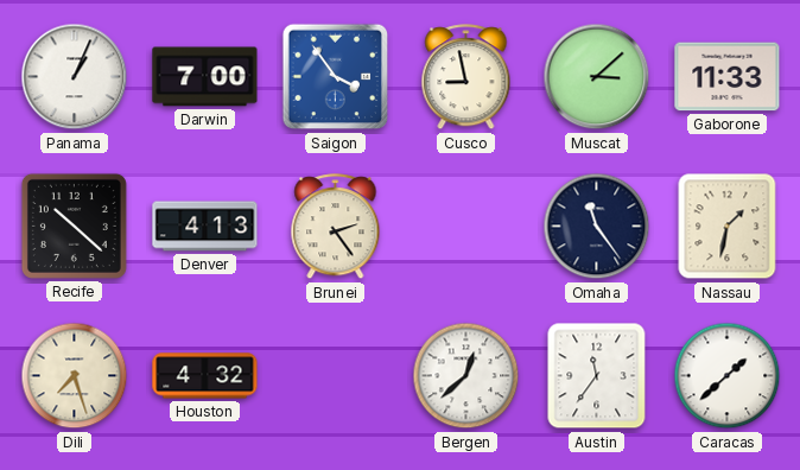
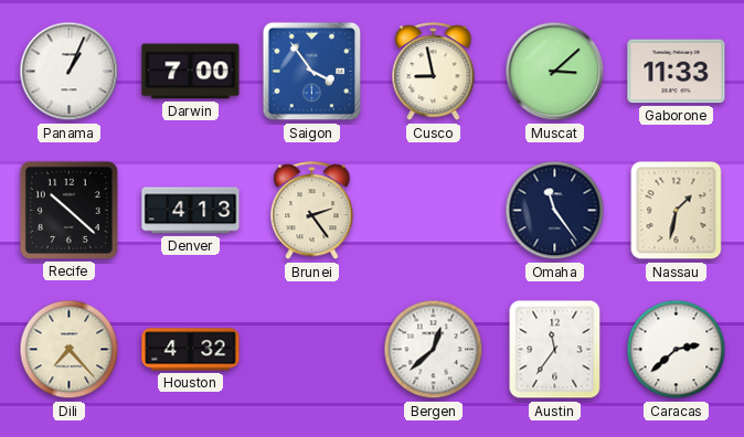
Dili: 7:27 -> 7:23
Caracas: 1:38 -> 2:38
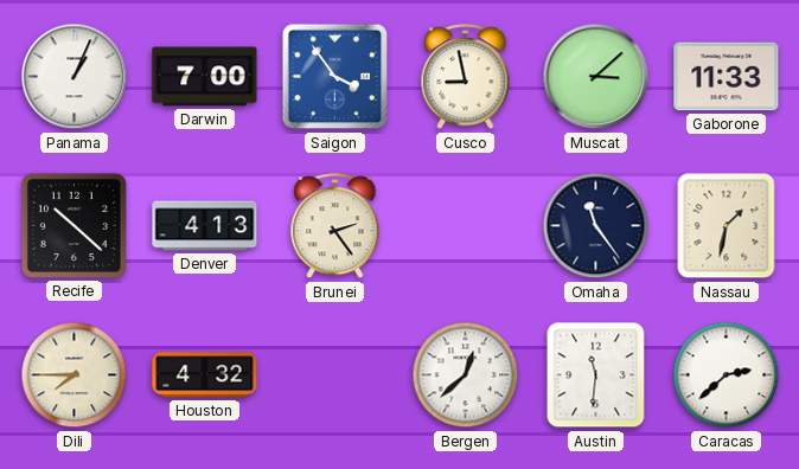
Dili: 7:23 -> 7:45
Austin: 11:36 -> 11:31
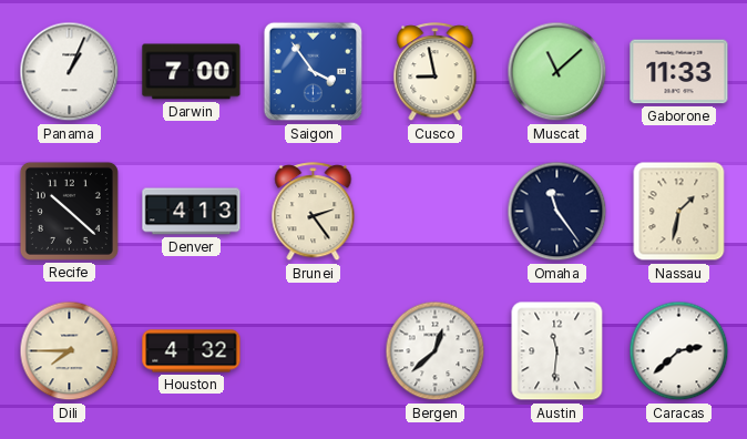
Muscat: 3:08 -> 11:08
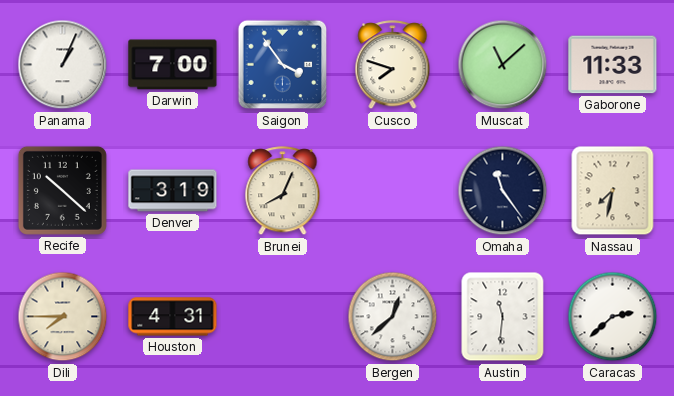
Cusco: 8:58 -> 7:48
Denver: 4:13 -> 3:19
Brunei: 2:24 -> 8:04
Nassau: 1:32 -> 7:32
Houston: 4:32 -> 4:31
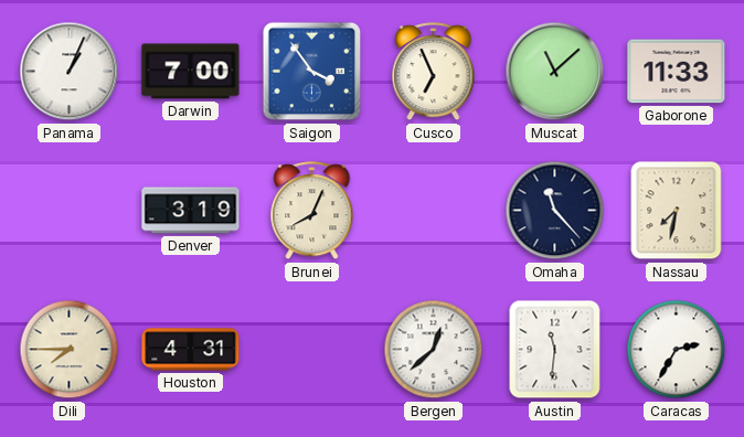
Cusco: 7:48 -> 6:56
Recife: 10:22 -> none
Omaha: 11:24 -> 11:23
Caracas: 2:38 -> 2:35
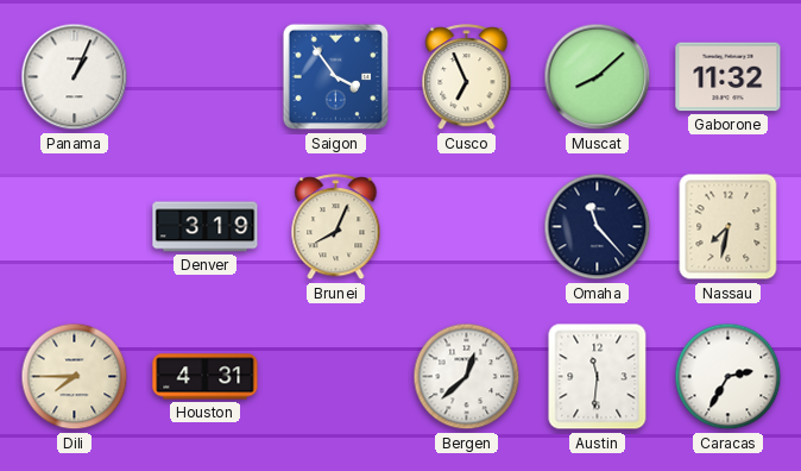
Darwin: 7:00 -> none
Muscat: 11:08 -> 8:08
Gaborone: 11:33 -> 11:32
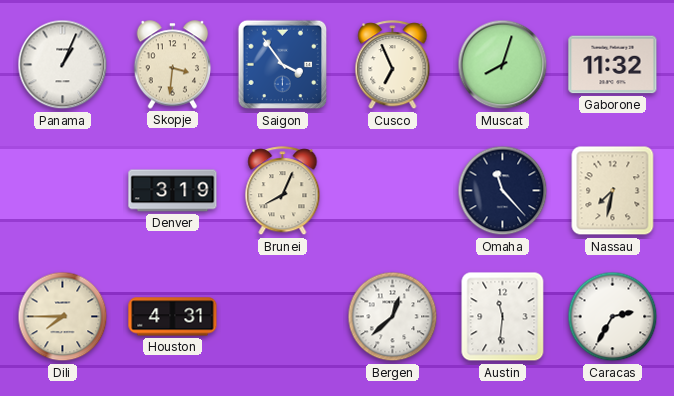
Skopje: none -> 3:31
Muscat: 8:08 -> 8:03
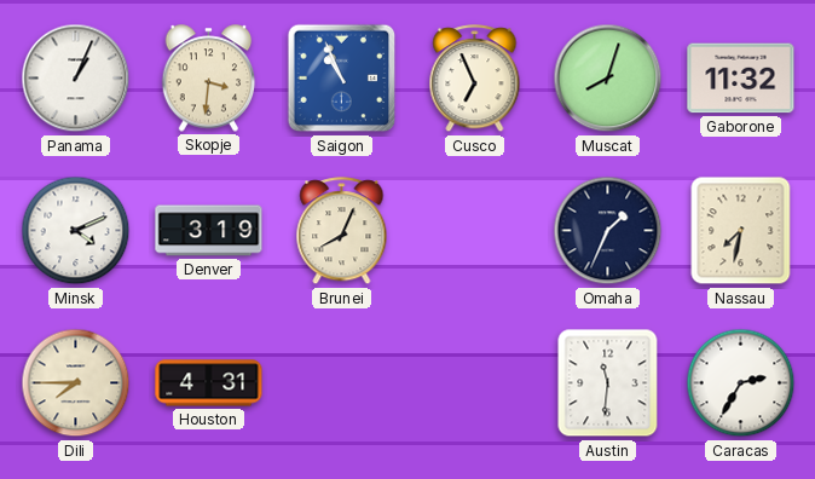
Saigon: 3:54 -> 10:56
Minsk: none -> 4:11
Omaha: 11:23 -> 1:34
Bergen: 12:38 -> none
